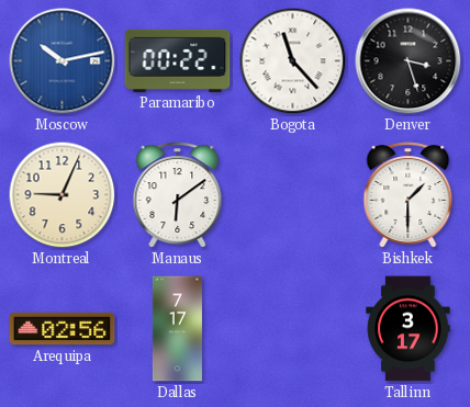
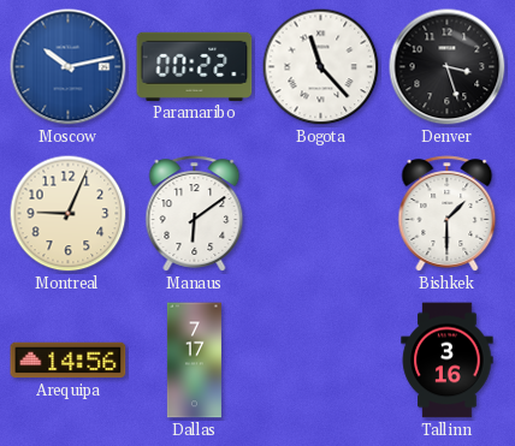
Arequipa: 02:56 -> 14:56
Tallinn: 3:17 -> 3:16
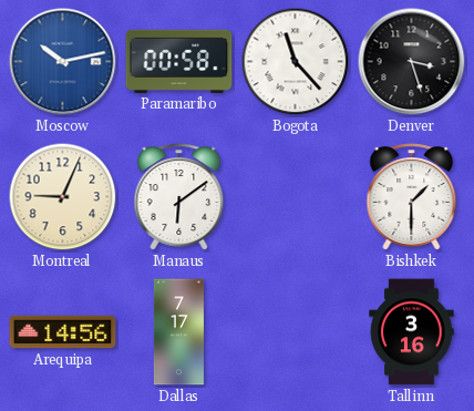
Paramaribo: 00:22 -> 00:58
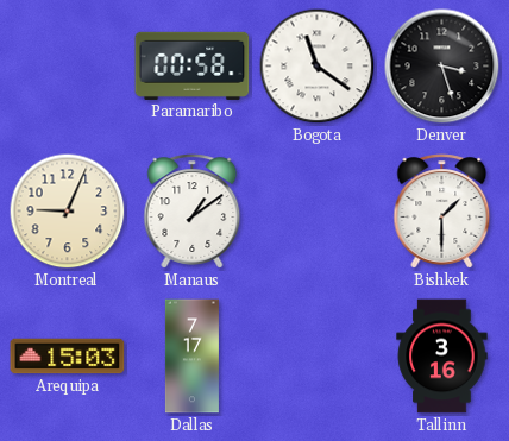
Moscow: 10:13 -> none
Bogota: 11:23 -> 11:21
Manaus: 6:09 -> 1:09
Arequipa: 14:56 -> 15:03
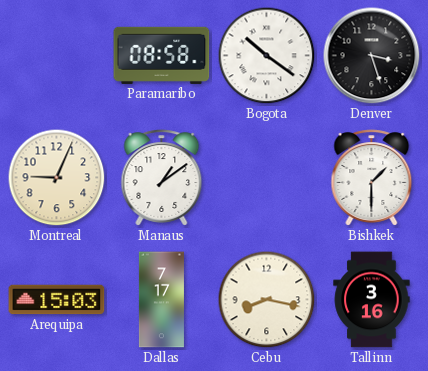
Paramaribo: 00:58 -> 08:58
Bogota: 11:21 -> 10:21
Cebu: none -> 8:17
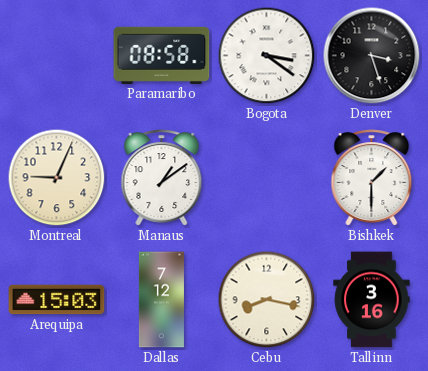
Bogota: 10:21 -> 3:21
Dallas: 7:17 -> 7:12
